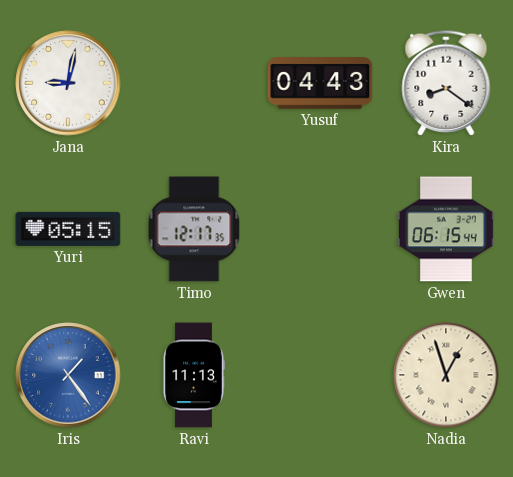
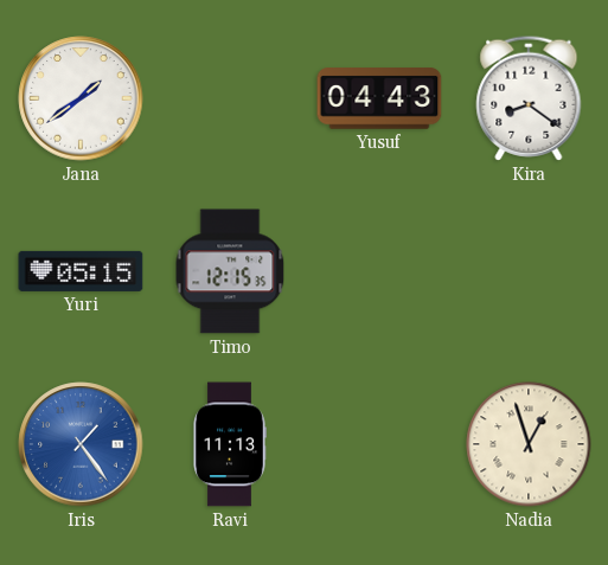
Jana: 9:02 -> 1:39
Timo: 12:17 -> 12:15
Gwen: 06:15 -> none
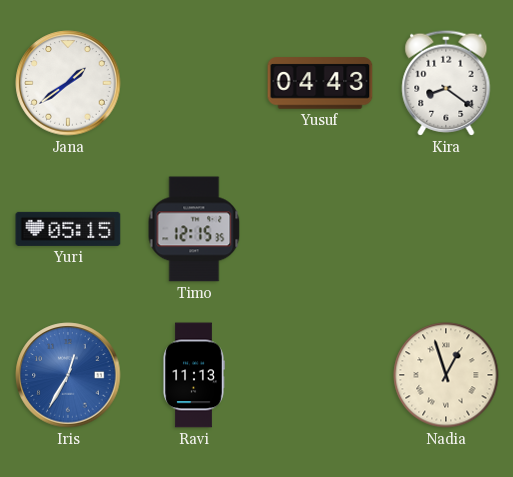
Iris: 1:24 -> 12:35
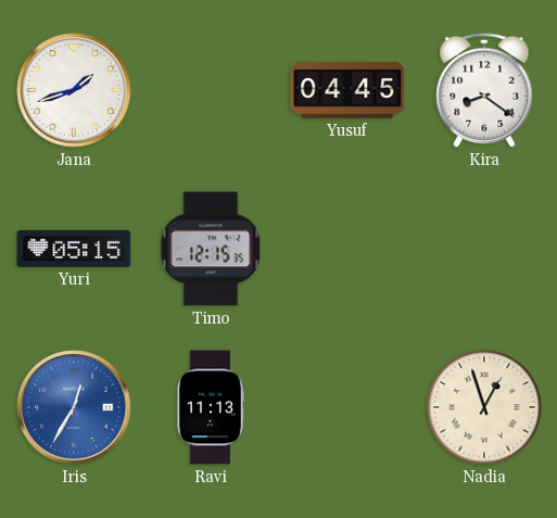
Jana: 1:39 -> 1:42
Yusuf: 04:43 -> 04:45
